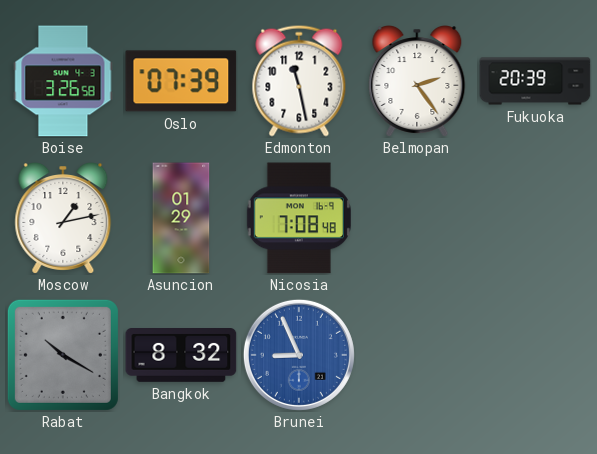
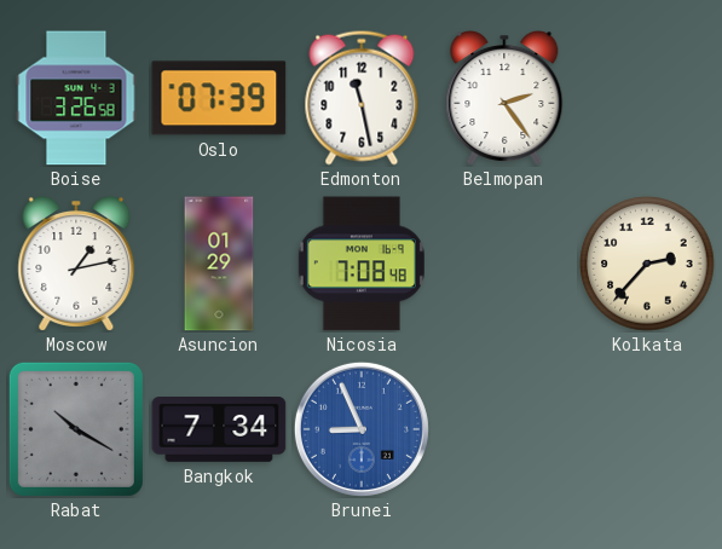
Fukuoka: 20:39 -> none
Kolkata: none -> 2:37
Bangkok: 8:32 -> 7:34
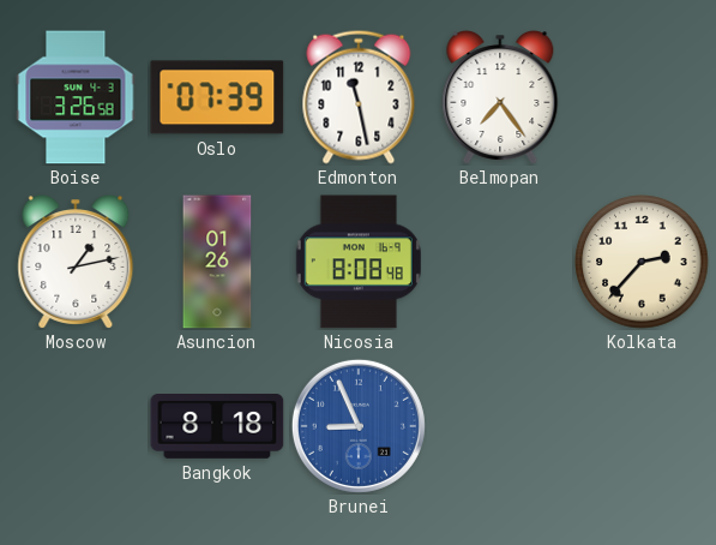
Belmopan: 2:24 -> 7:24
Asuncion: 01:29 -> 01:26
Nicosia: 7:08 -> 8:08
Rabat: 10:20 -> none
Bangkok: 7:34 -> 8:18
